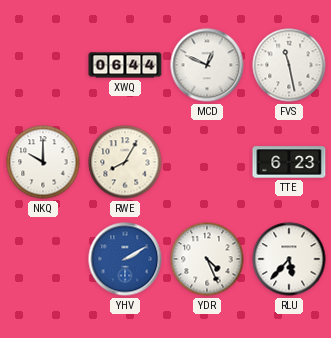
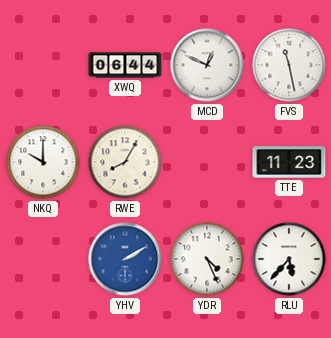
TTE: 6:23 -> 11:23
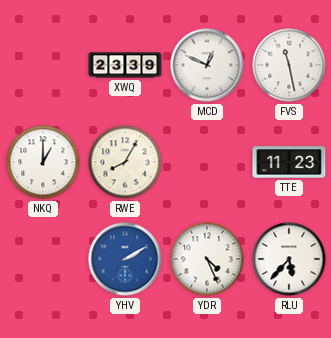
XWQ: 06:44 -> 23:39
NKQ: 10:00 -> 1:00
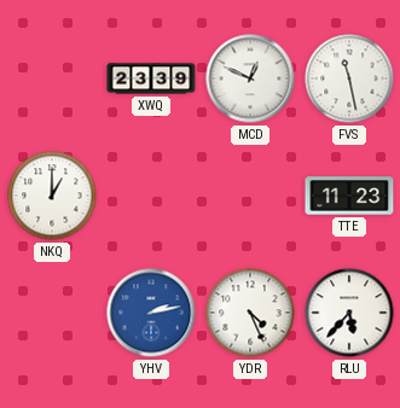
RWE: 8:05 -> none
YHV: 2:10 -> 2:13
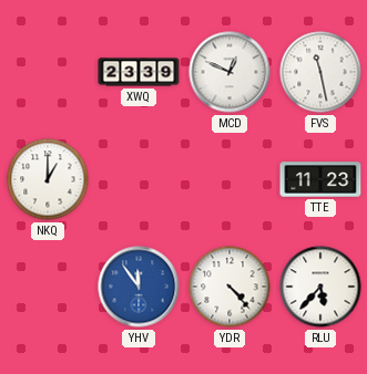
YHV: 2:13 -> 11:54
YDR: 4:26 -> 4:23
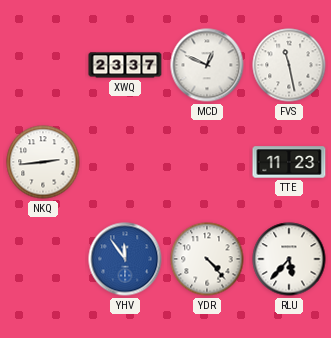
XWQ: 23:39 -> 23:37
NKQ: 1:00 -> 2:44
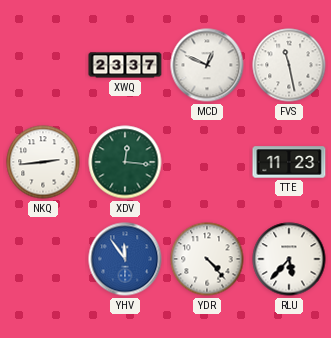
XDV: none -> 12:16
